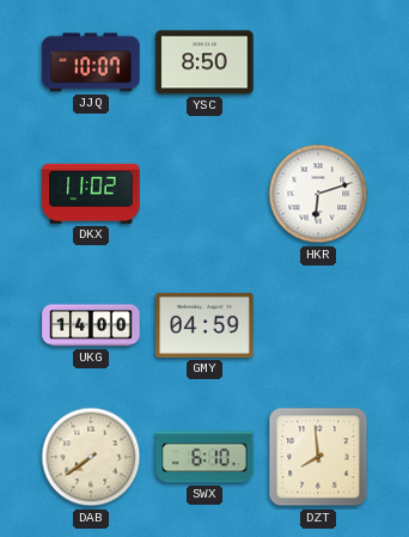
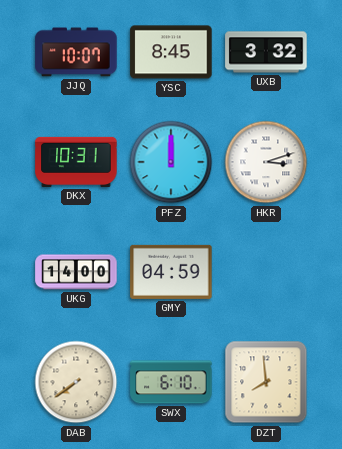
YSC: 8:50 -> 8:45
UXB: none -> 3:32
DKX: 11:02 -> 10:31
PFZ: none -> 12:00
HKR: 6:12 -> 3:12
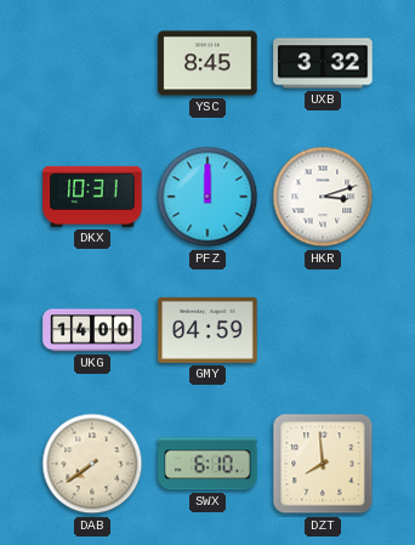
JJQ: 10:07 -> none
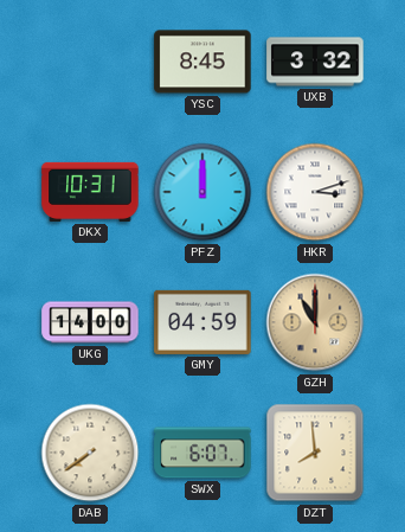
GZH: none -> 11:00
SWX: 6:10 -> 6:07
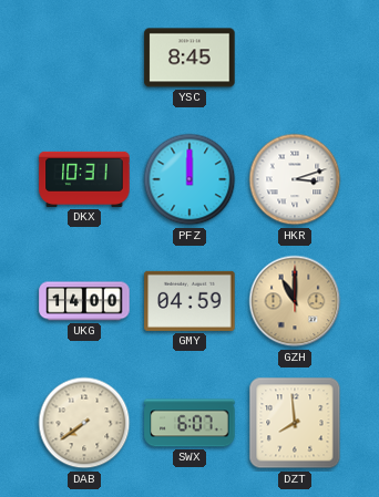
UXB: 3:32 -> none
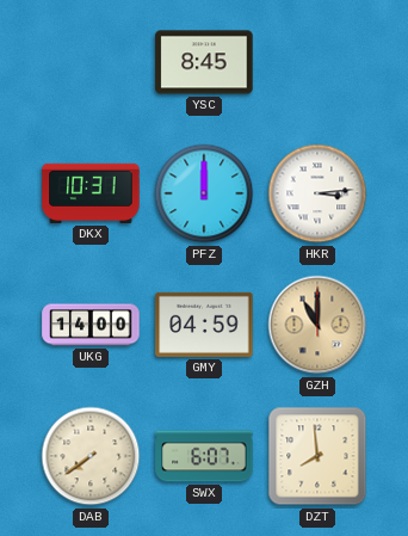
HKR: 3:12 -> 3:14
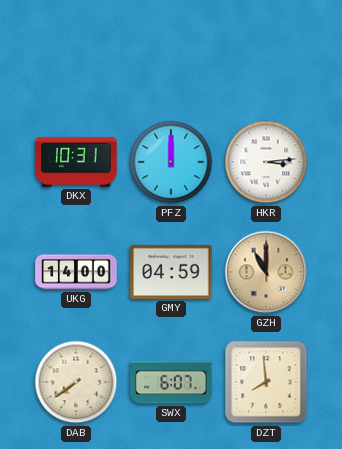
YSC: 8:45 -> none
